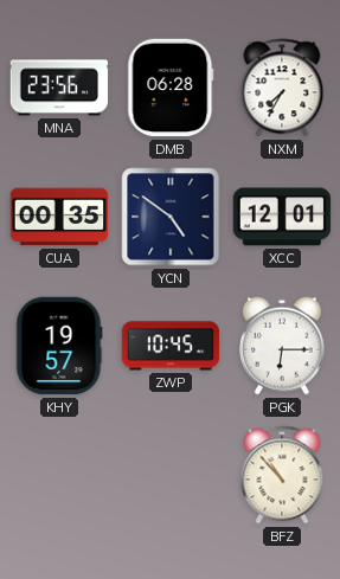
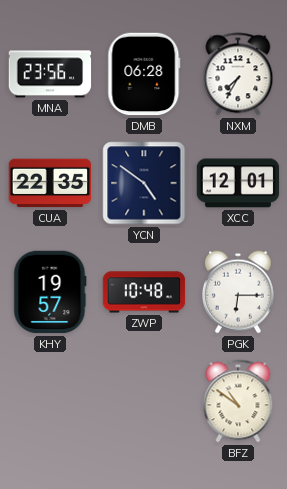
CUA: 00:35 -> 22:35
ZWP: 10:45 -> 10:48
BFZ: 10:53 -> 10:51
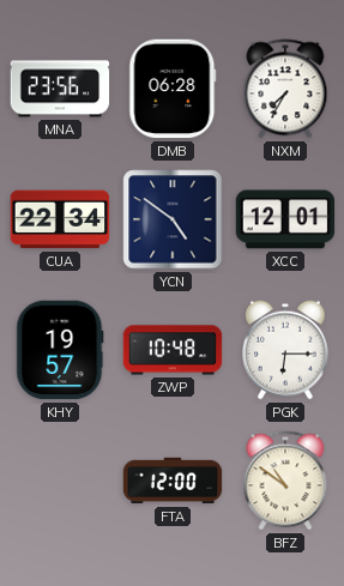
CUA: 22:35 -> 22:34
FTA: none -> 12:00
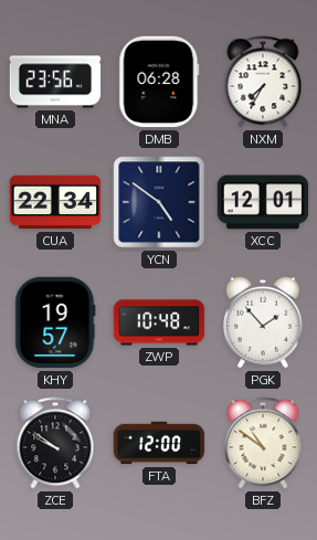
PGK: 6:15 -> 1:53
ZCE: none -> 9:51
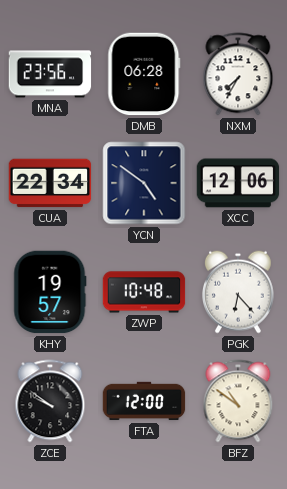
XCC: 12:01 -> 12:06
PGK: 1:53 -> 6:23
